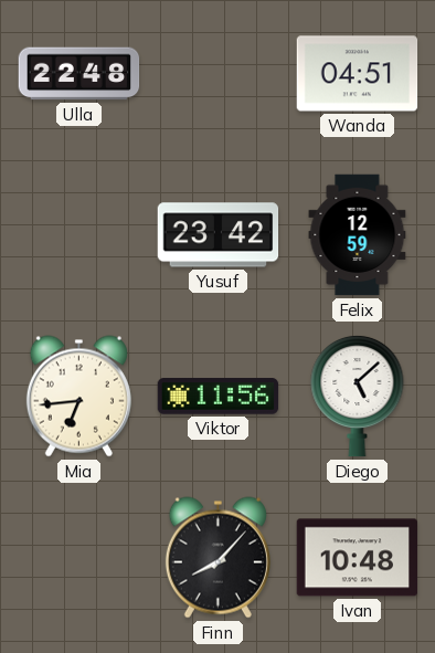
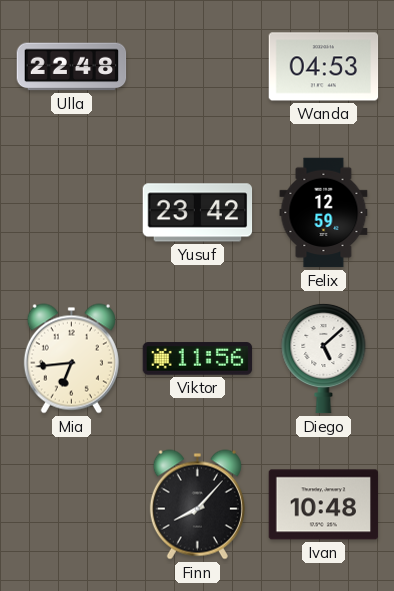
Wanda: 04:51 -> 04:53
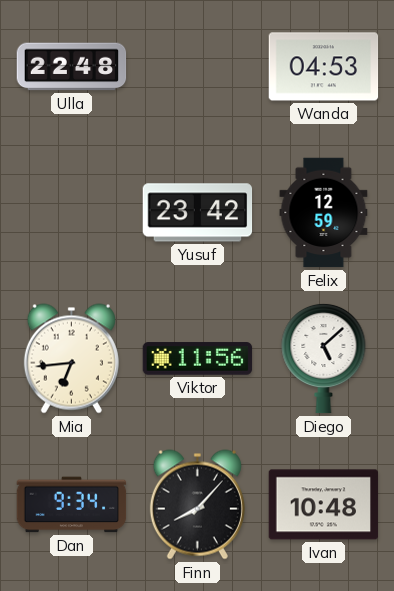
Dan: none -> 9:34
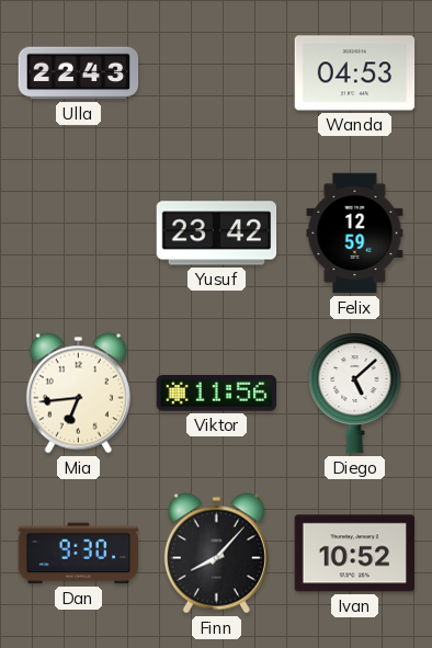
Ulla: 22:48 -> 22:43
Dan: 9:34 -> 9:30
Ivan: 10:48 -> 10:52
